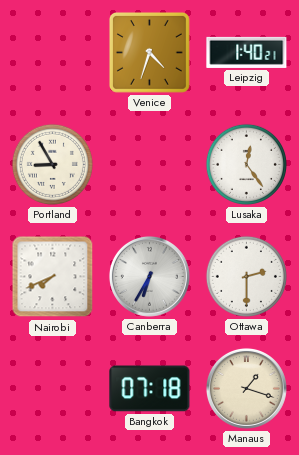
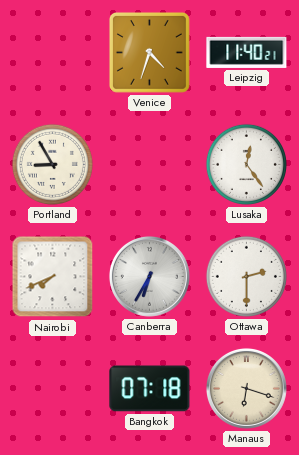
Leipzig: 1:40 -> 11:40
Manaus: 1:18 -> 6:18
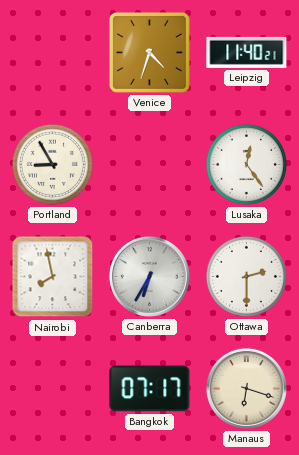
Nairobi: 7:41 -> 7:58
Bangkok: 07:18 -> 07:17
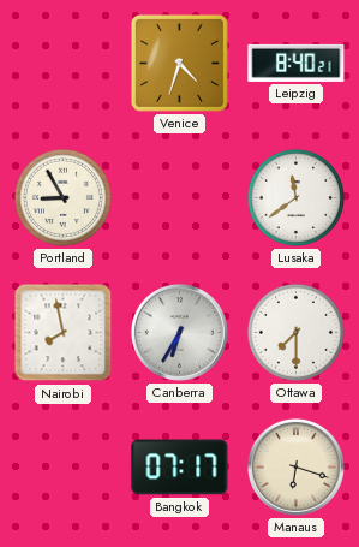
Leipzig: 11:40 -> 8:40
Lusaka: 12:24 -> 11:39
Ottawa: 2:30 -> 7:30
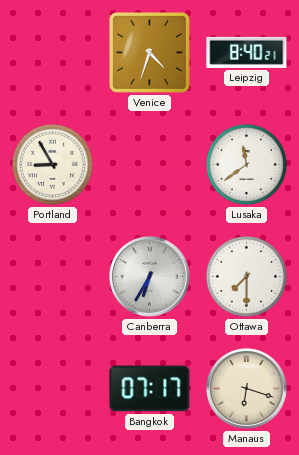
Nairobi: 7:58 -> none
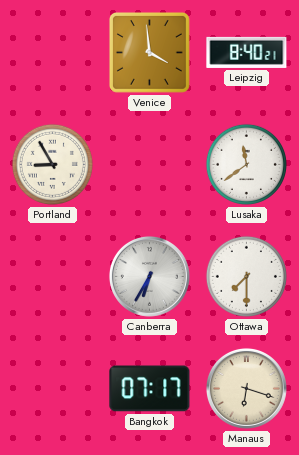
Venice: 4:33 -> 3:59
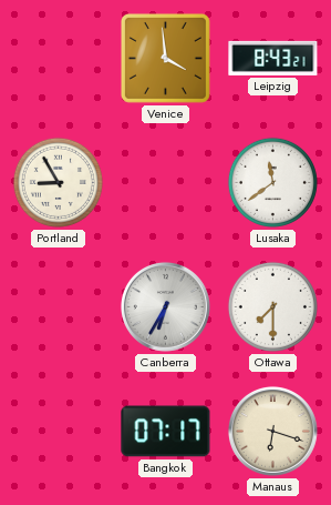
Leipzig: 8:40 -> 8:43
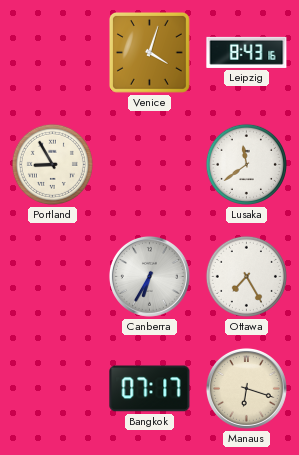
Venice: 3:59 -> 4:03
Leipzig: 8:43:21 -> 8:43:16
Ottawa: 7:30 -> 7:25
